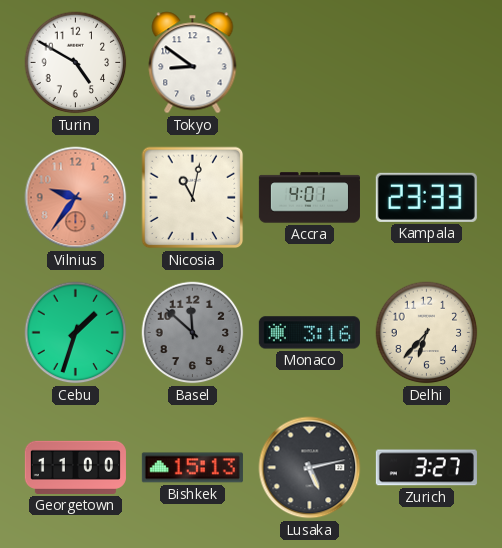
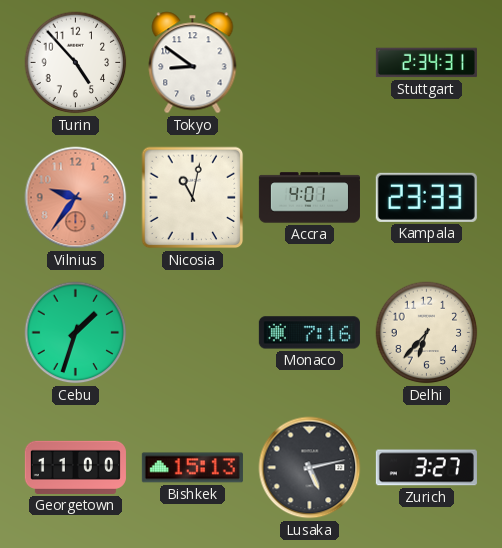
Turin: 4:50 -> 4:53
Stuttgart: none -> 2:34
Basel: 11:52 -> none
Monaco: 3:16 -> 7:16
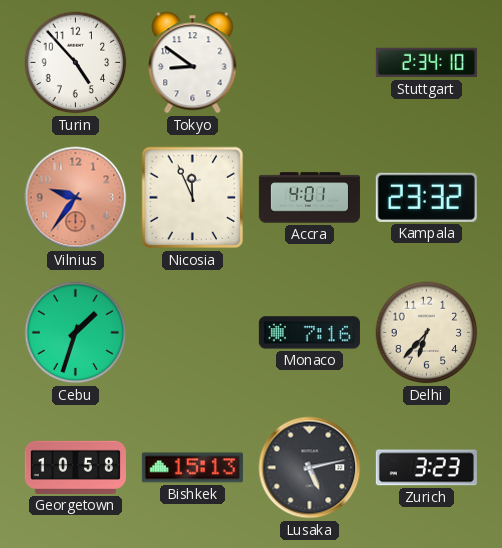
Stuttgart: 2:34:31 -> 2:34:10
Nicosia: 11:02 -> 11:56
Kampala: 23:33 -> 23:32
Georgetown: 11:00 -> 10:58
Zurich: 3:27 -> 3:23
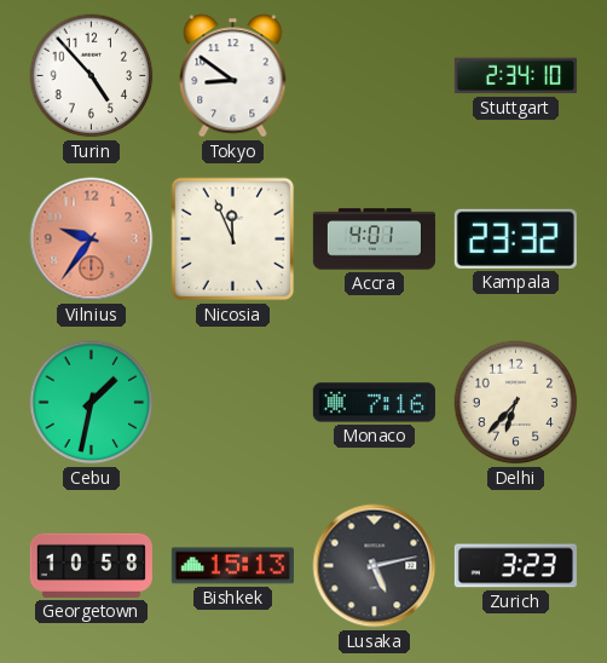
Cebu: 1:33 -> 1:32
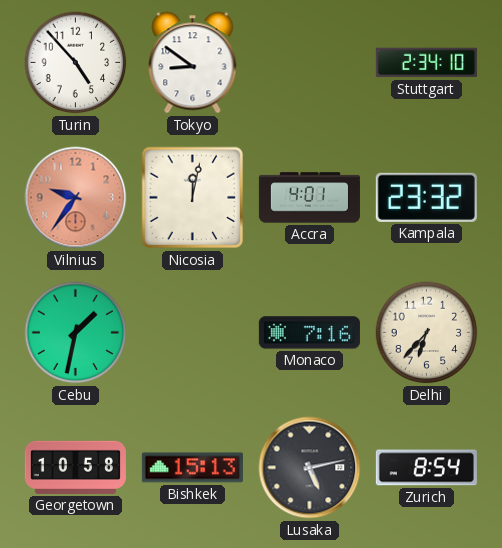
Nicosia: 11:56 -> 12:02
Zurich: 3:23 -> 8:54
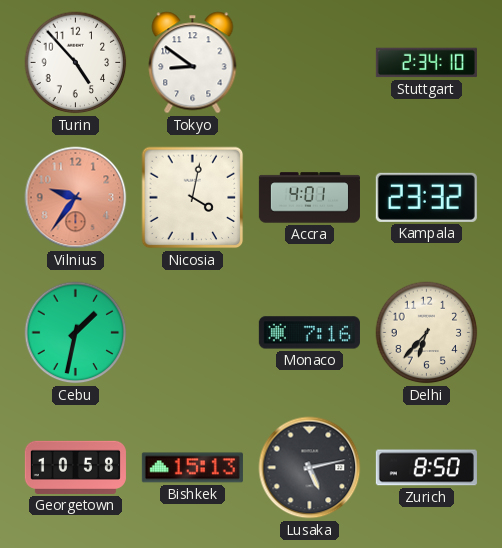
Nicosia: 12:02 -> 4:02
Zurich: 8:54 -> 8:50
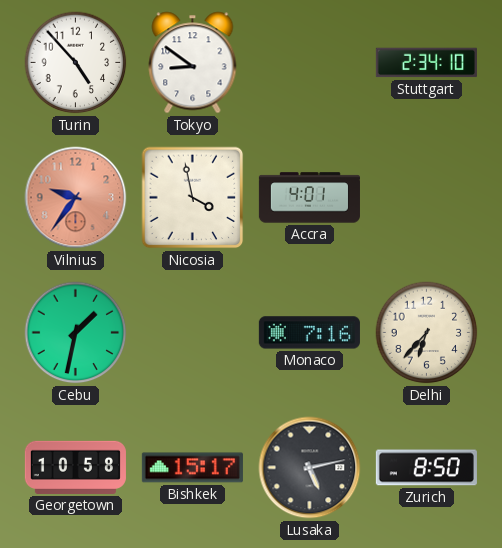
Nicosia: 4:02 -> 3:58
Kampala: 23:32 -> none
Bishkek: 15:13 -> 15:17
